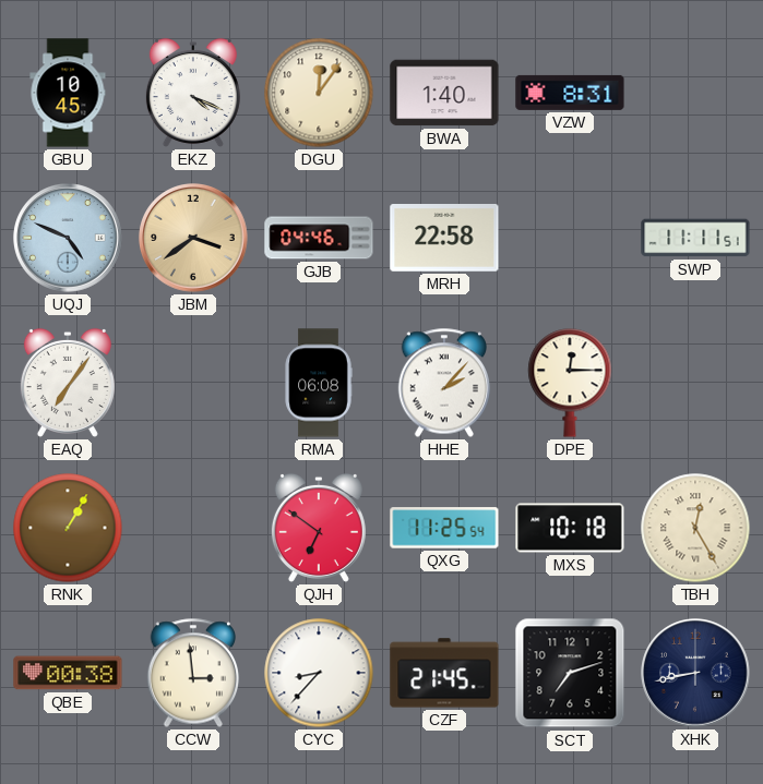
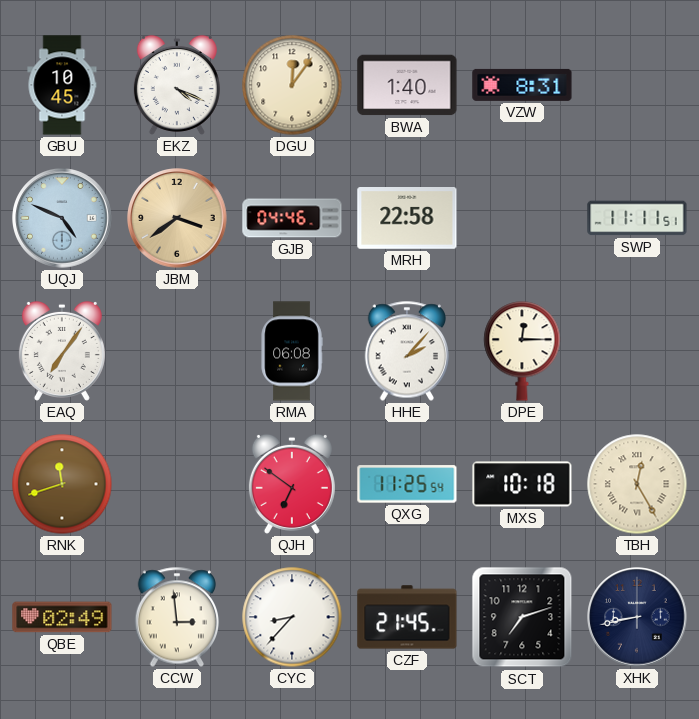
RNK: 1:05 -> 11:42
QBE: 00:38 -> 02:49
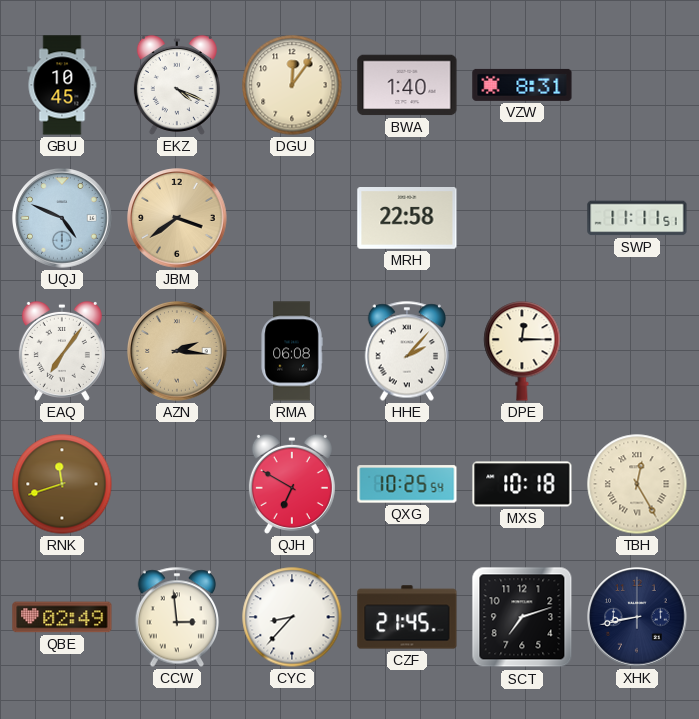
GJB: 04:46 -> none
AZN: none -> 2:16
QJH: 6:51 -> 6:50
QXG: 11:25 -> 10:25
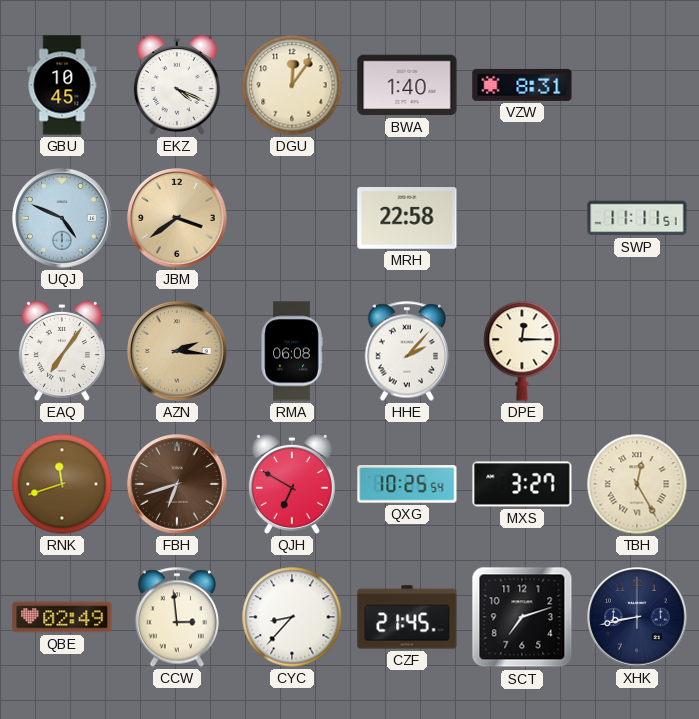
FBH: none -> 6:42
MXS: 10:18 -> 3:27
